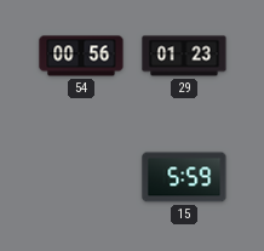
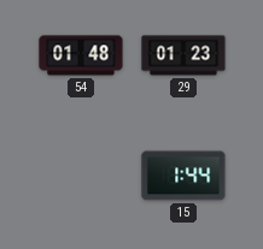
54: 00:56 -> 01:48
15: 5:59 -> 1:44
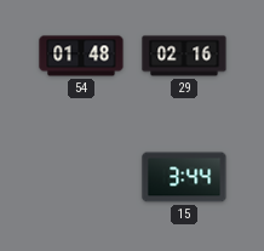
29: 01:23 -> 02:16
15: 1:44 -> 3:44
